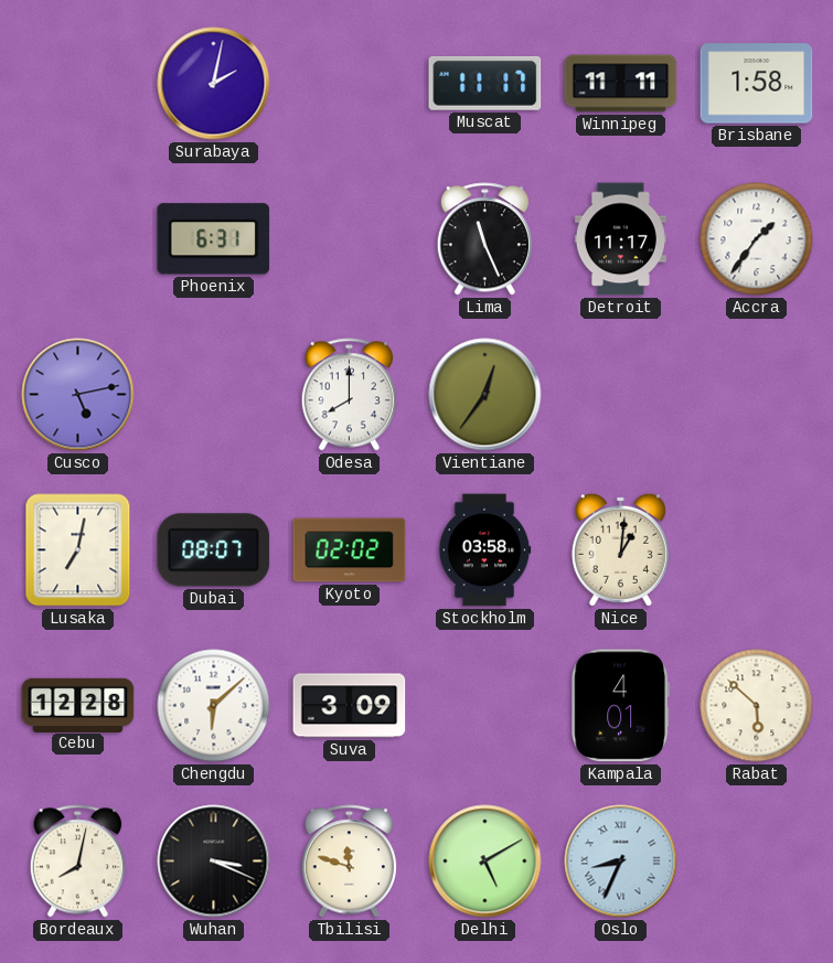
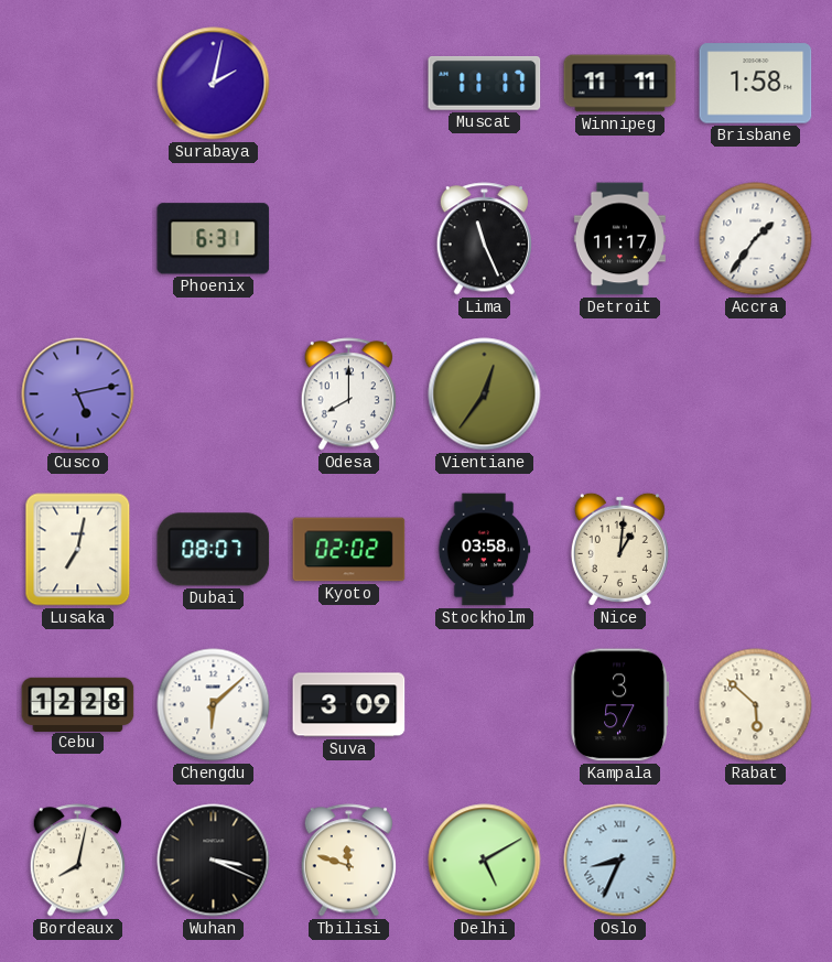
Kampala: 4:01 -> 3:57
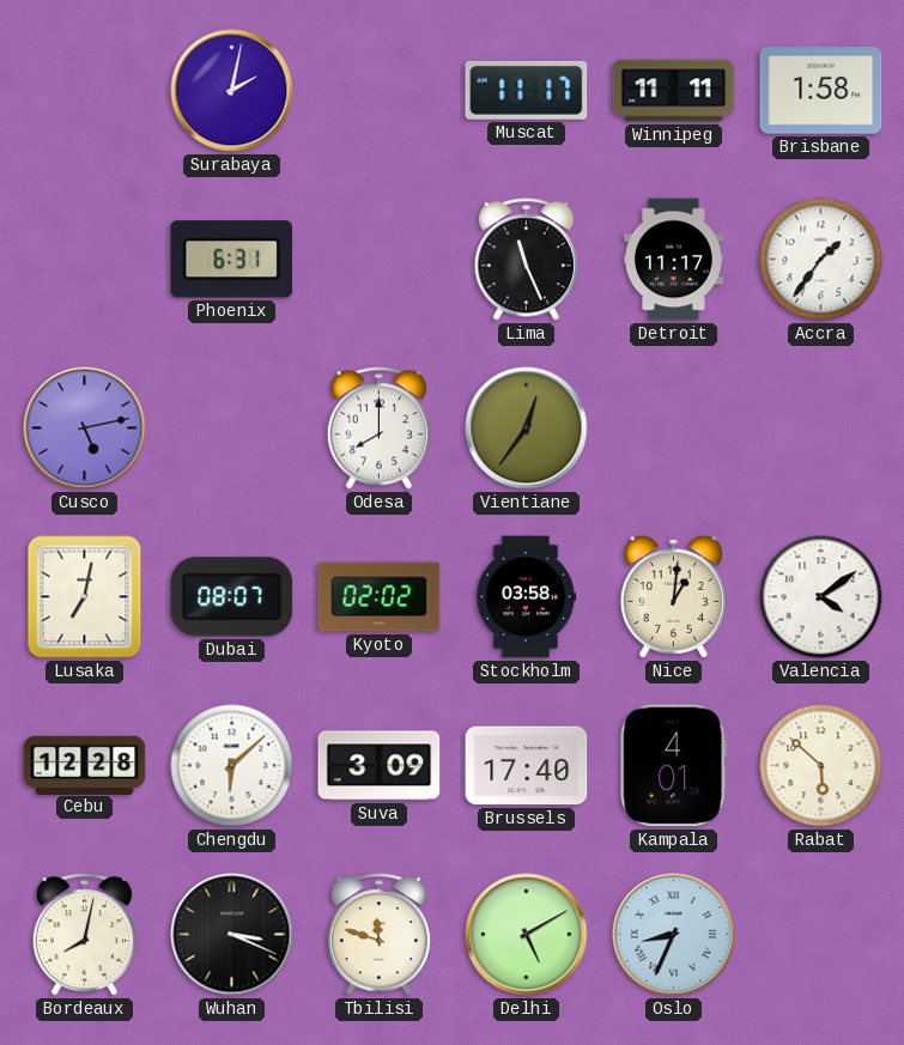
Valencia: none -> 4:09
Brussels: none -> 17:40
Kampala: 3:57 -> 4:01
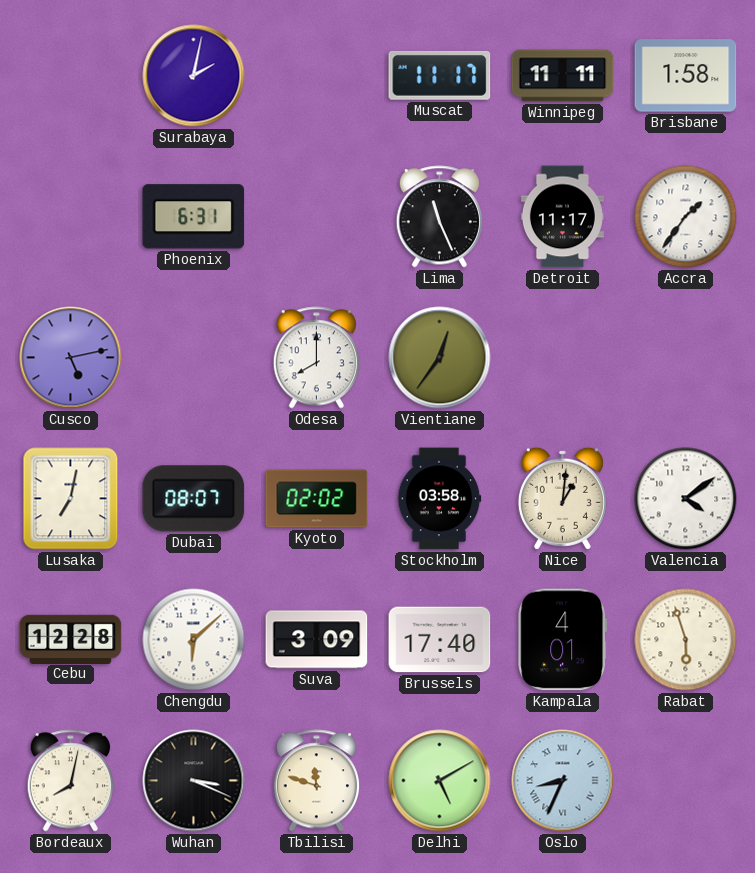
Rabat: 5:52 -> 5:57
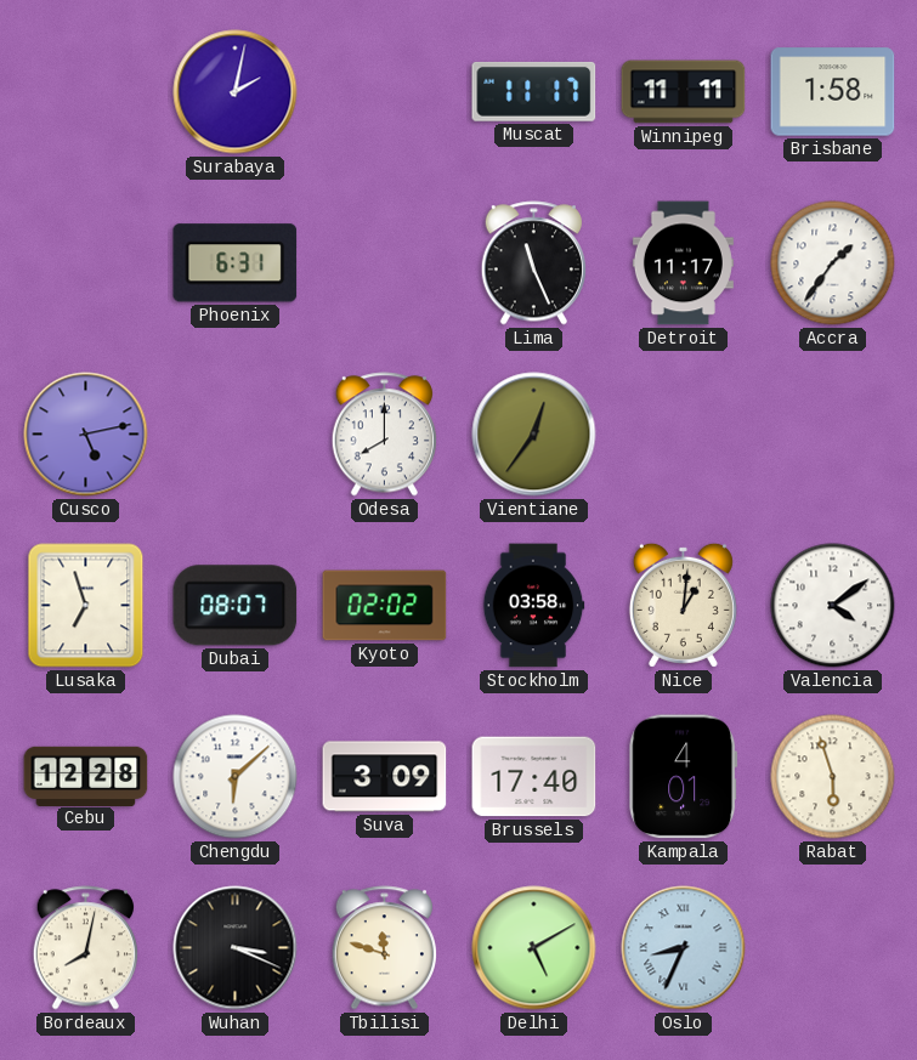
Lusaka: 7:02 -> 6:57
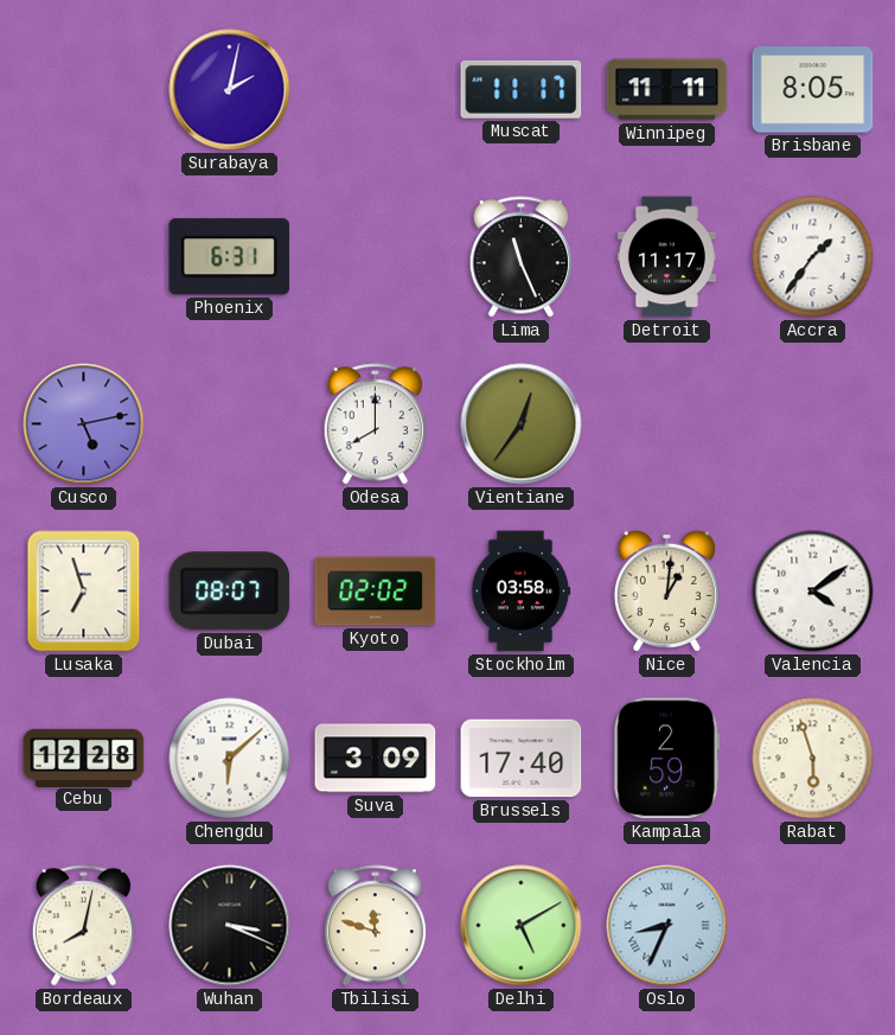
Brisbane: 1:58 -> 8:05
Kampala: 4:01 -> 2:59
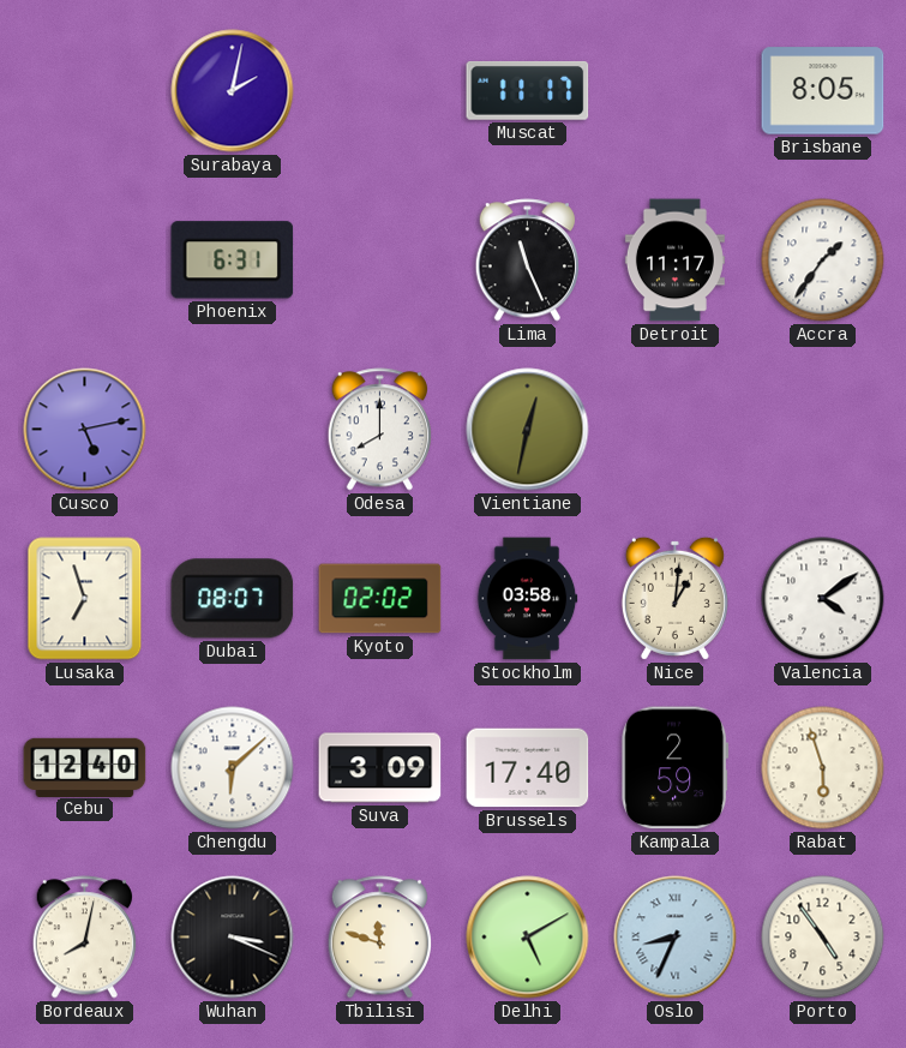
Winnipeg: 11:11 -> none
Vientiane: 12:36 -> 12:32
Cebu: 12:28 -> 12:40
Porto: none -> 4:54
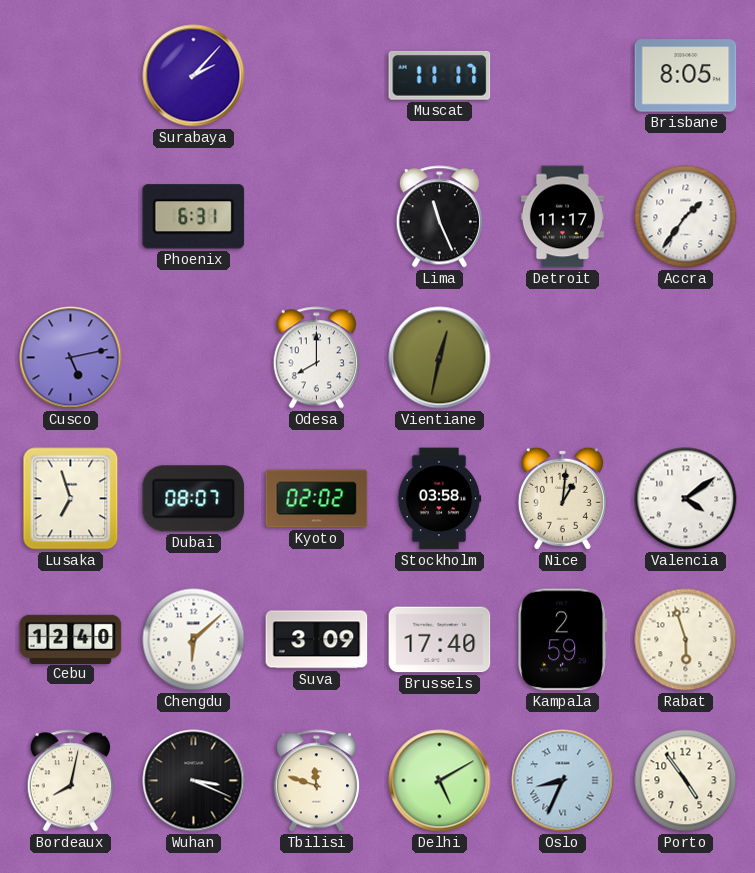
Surabaya: 2:02 -> 2:07
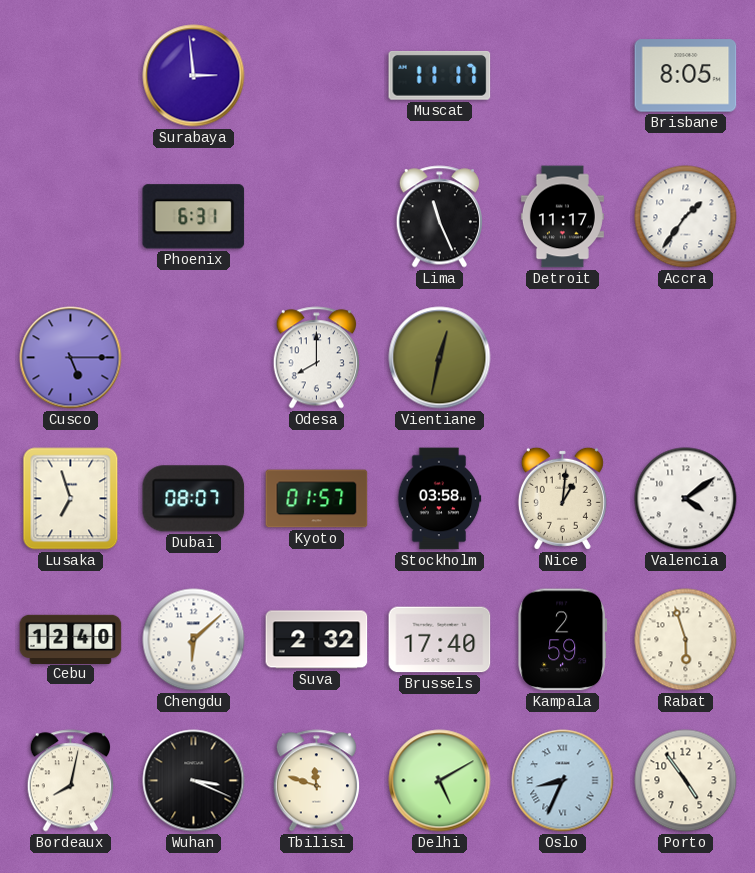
Surabaya: 2:07 -> 2:59
Cusco: 5:13 -> 5:15
Kyoto: 02:02 -> 01:57
Suva: 3:09 -> 2:32
